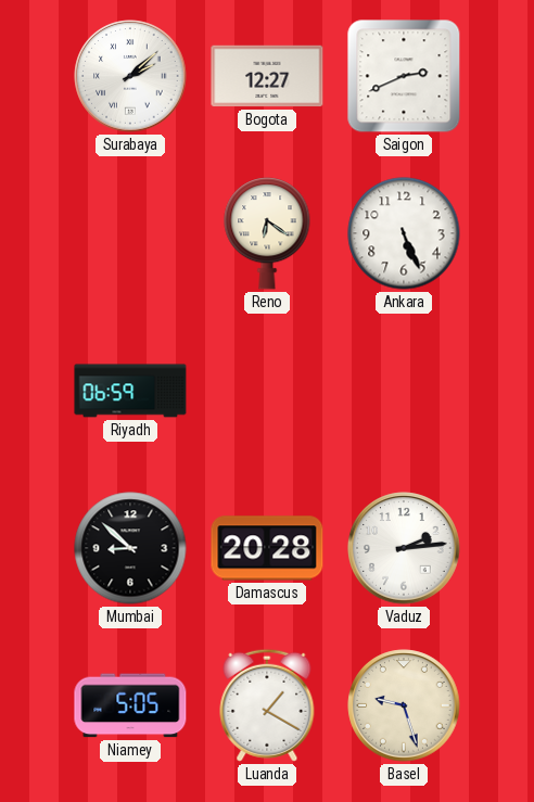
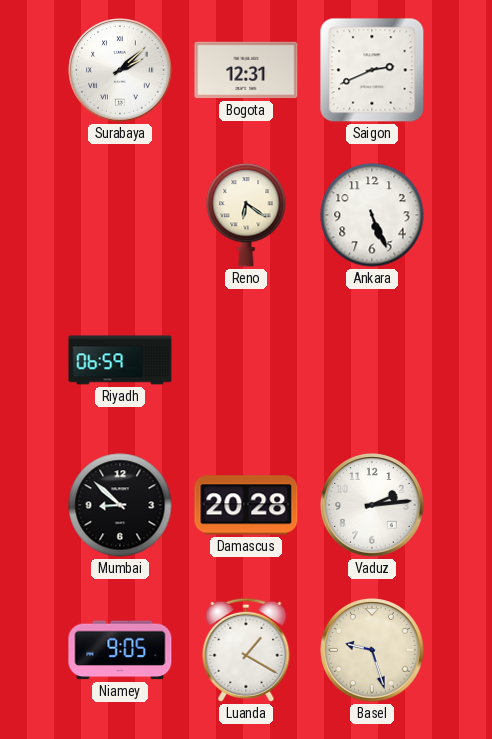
Bogota: 12:27 -> 12:31
Niamey: 5:05 -> 9:05
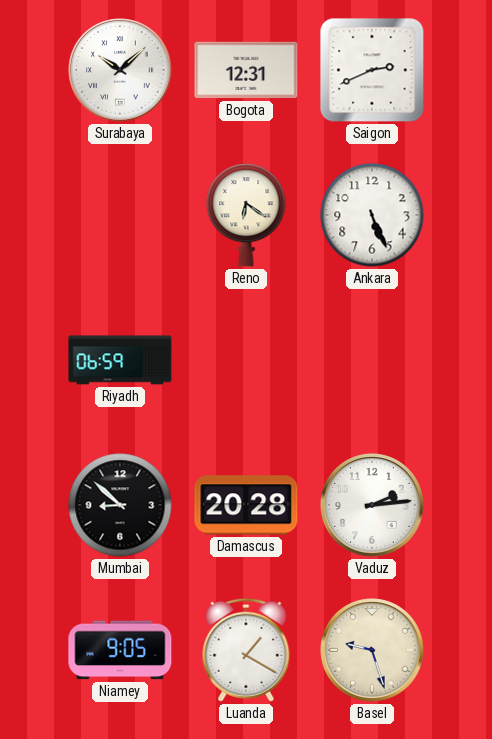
Surabaya: 2:08 -> 10:08
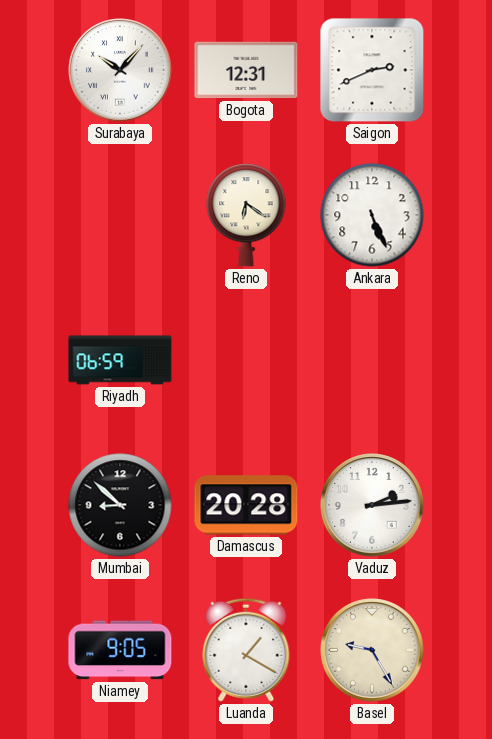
Surabaya: 10:08 -> 10:07
Basel: 9:27 -> 9:25
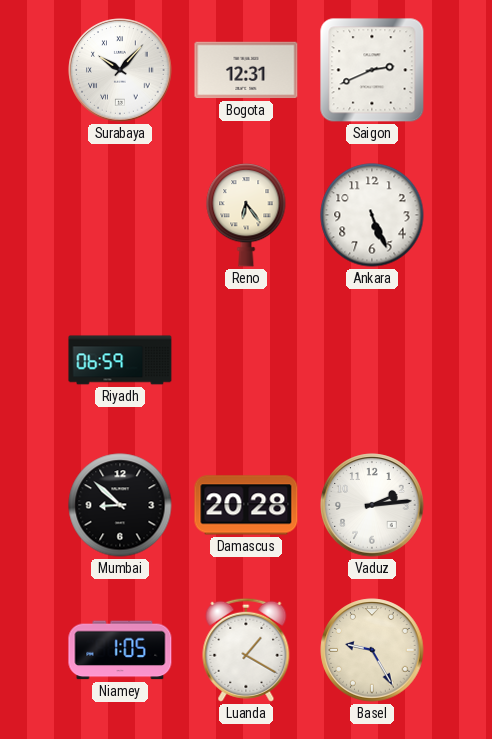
Reno: 6:21 -> 6:24
Niamey: 9:05 -> 1:05
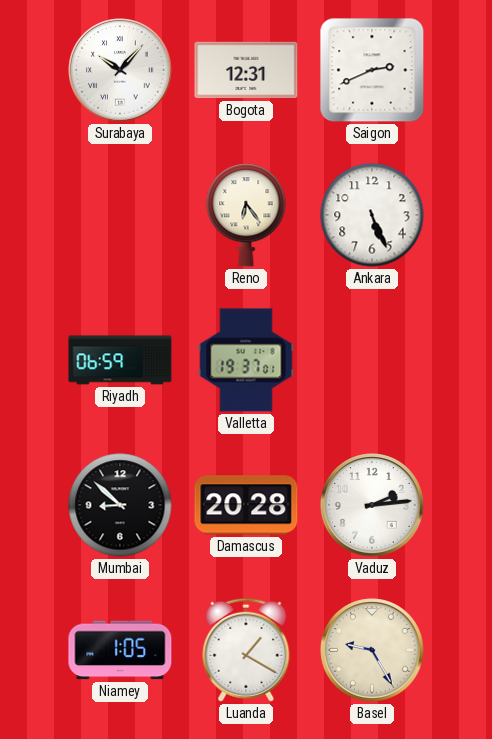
Valletta: none -> 19:37
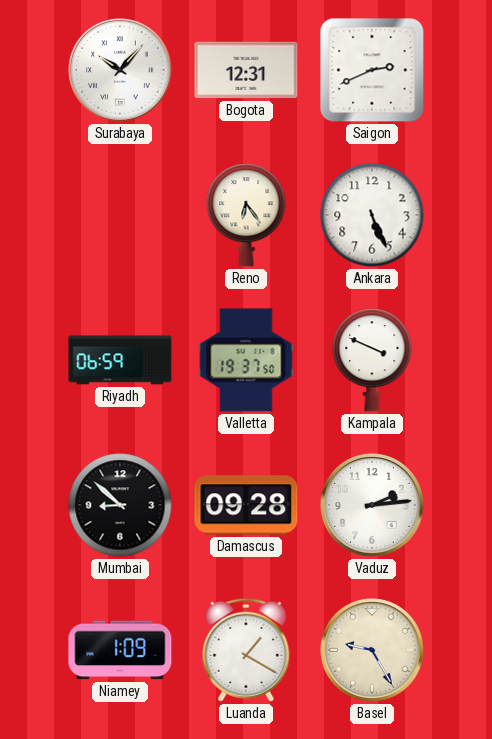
Valletta: 19:37:01 -> 19:37:50
Kampala: none -> 3:49
Damascus: 20:28 -> 09:28
Niamey: 1:05 -> 1:09
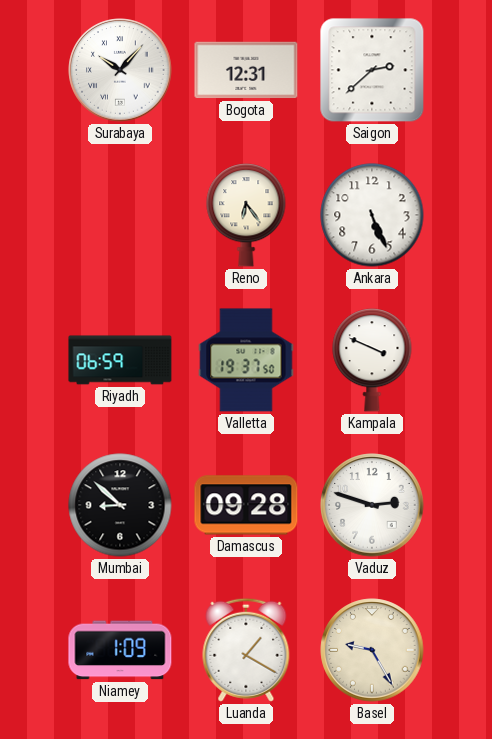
Saigon: 2:41 -> 2:38
Vaduz: 2:14 -> 2:48
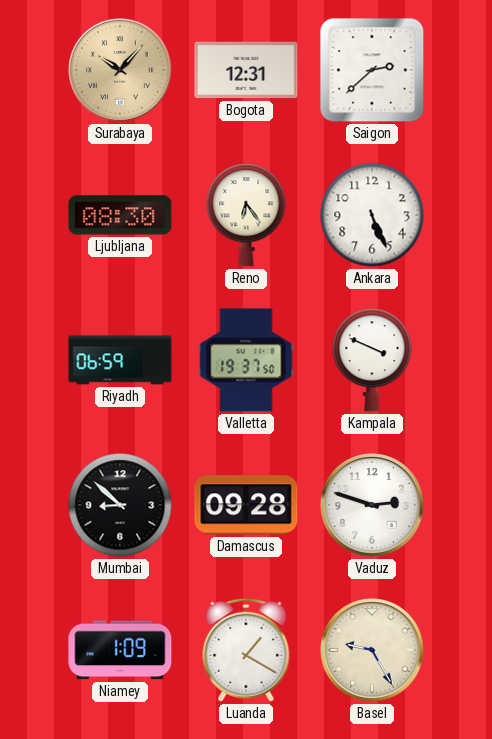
Surabaya dial: white -> champagne
Ljubljana: none -> 08:30
